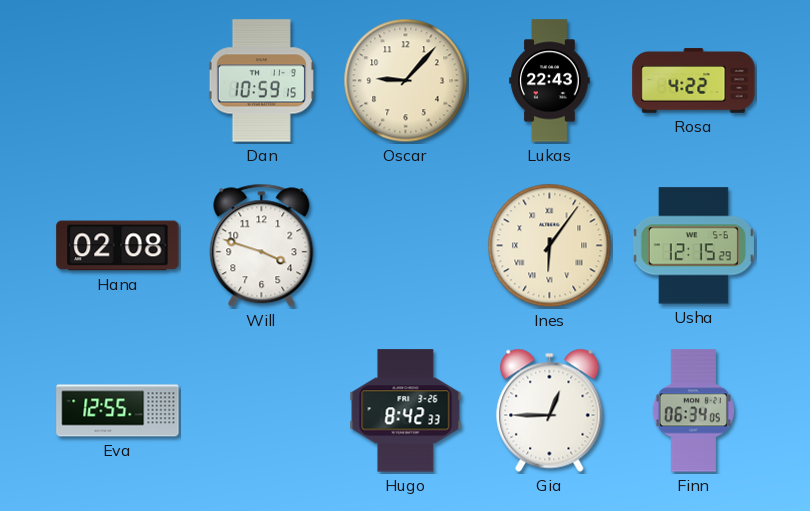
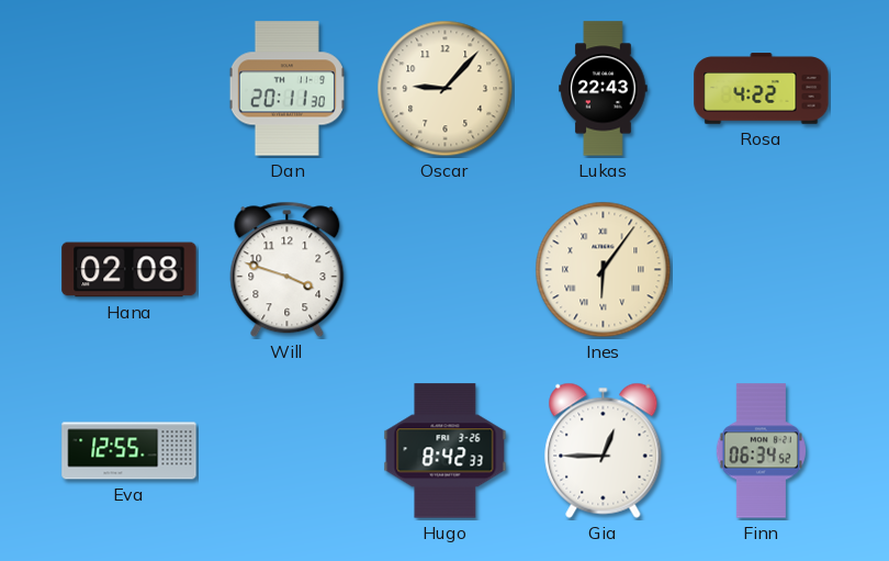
Dan: 10:59 -> 20:11
Usha: 12:15 -> none
Finn: 06:34:05 -> 06:34:52
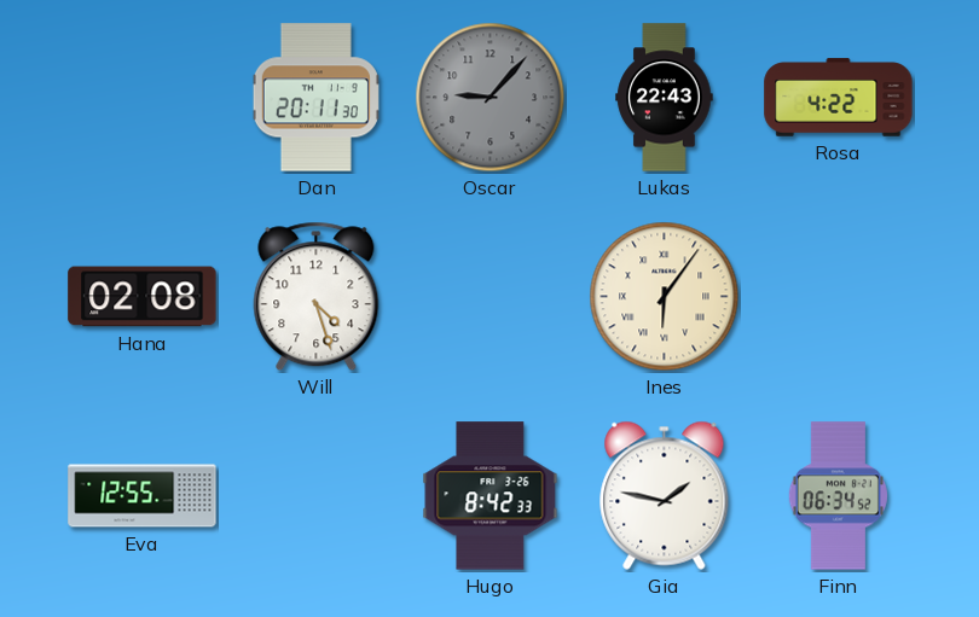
Oscar dial: cream -> grey
Will: 3:48 -> 4:27
Gia: 12:45 -> 1:47
